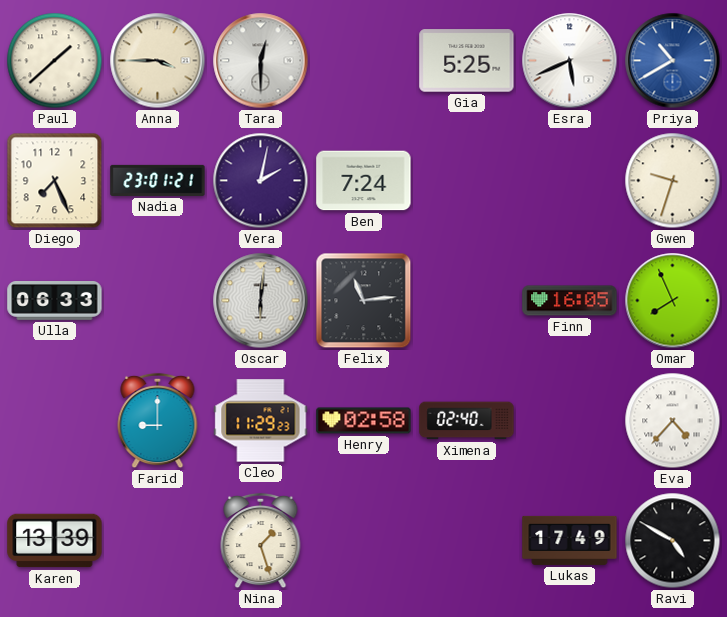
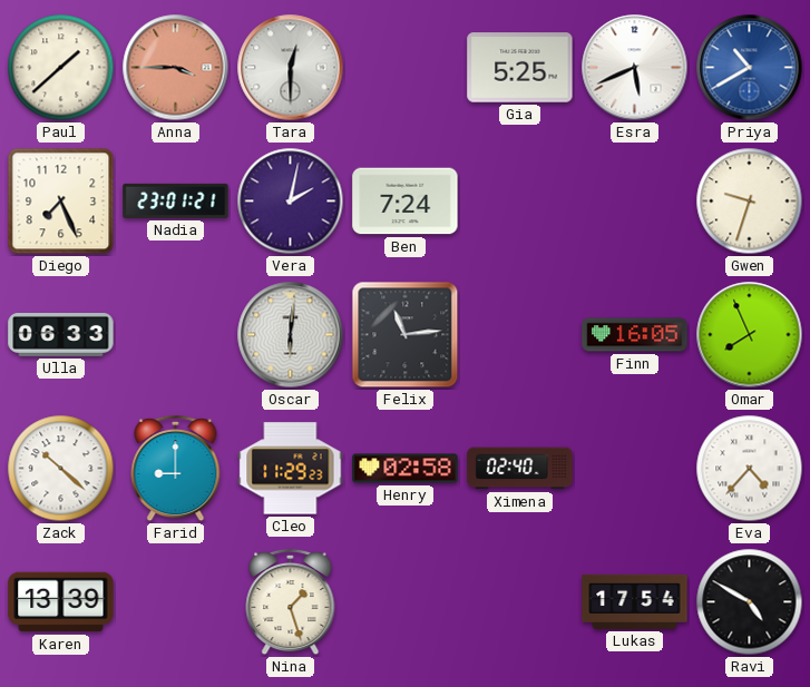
Anna dial: cream -> salmon
Zack: none -> 10:22
Lukas: 17:49 -> 17:54
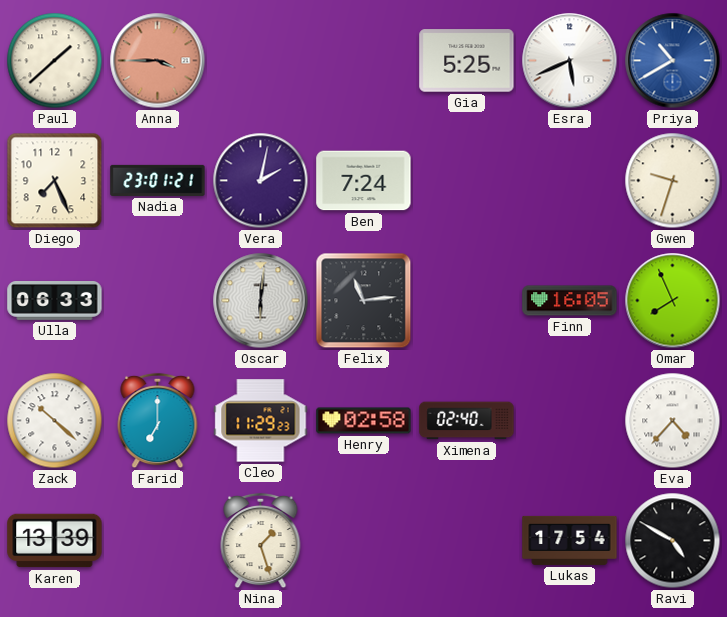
Tara: 12:30 -> none
Farid: 9:00 -> 7:00
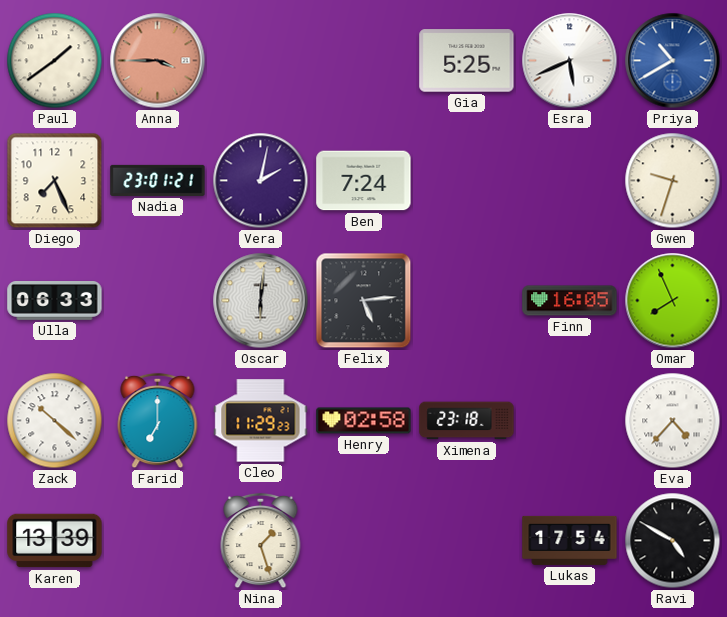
Paul: 1:38 -> 1:39
Felix: 11:14 -> 5:14
Ximena: 02:40 -> 23:18
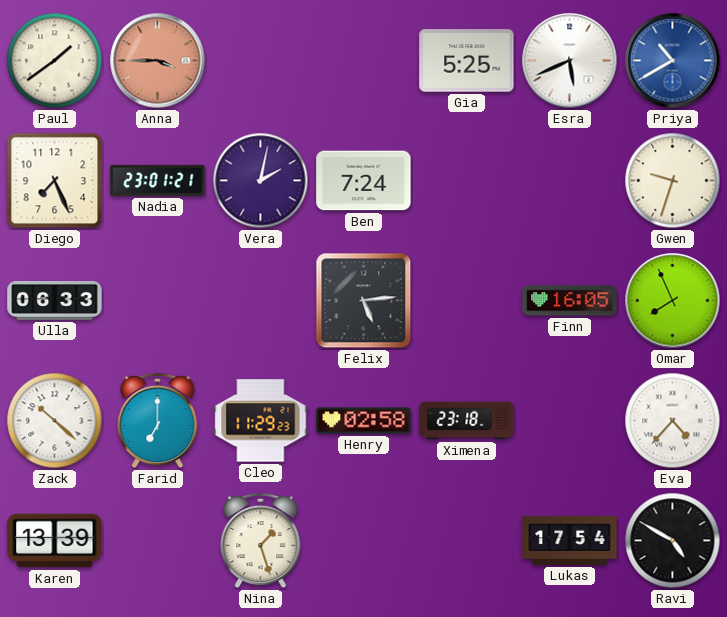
Oscar: 6:01 -> none
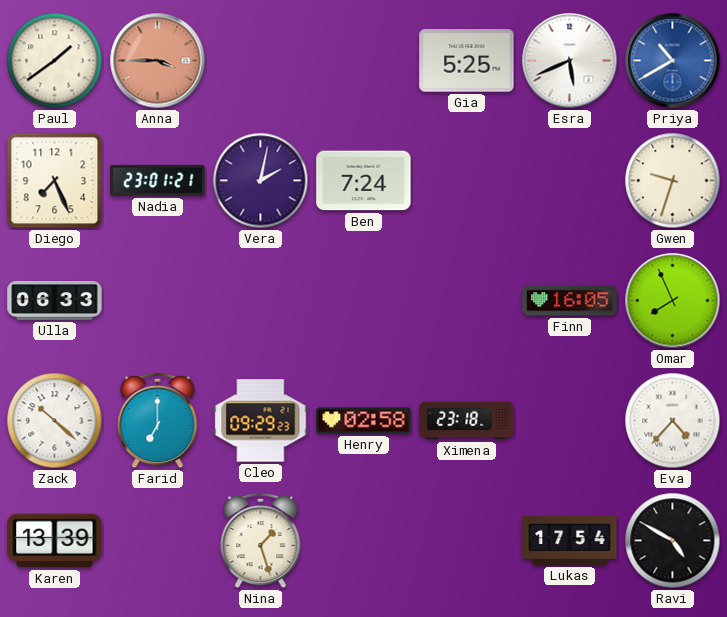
Felix: 5:14 -> none
Cleo: 11:29 -> 09:29
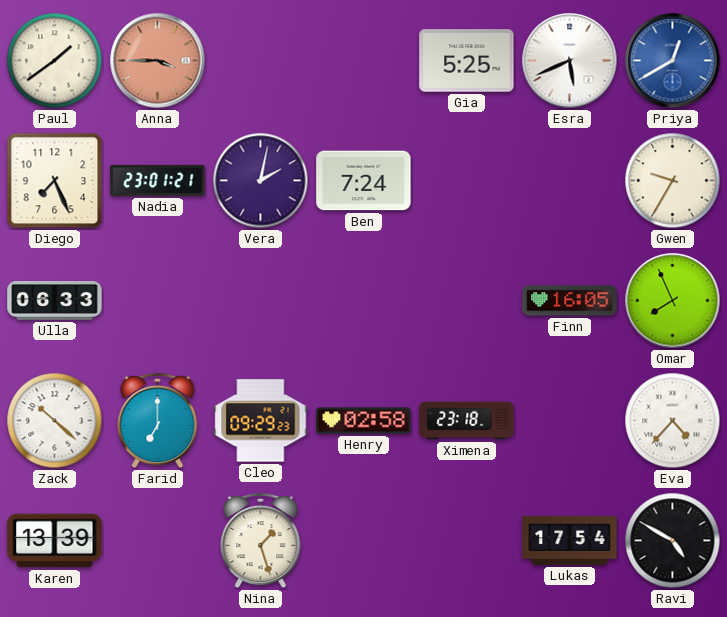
Priya: 10:40 -> 12:40
Gwen: 9:33 -> 9:35
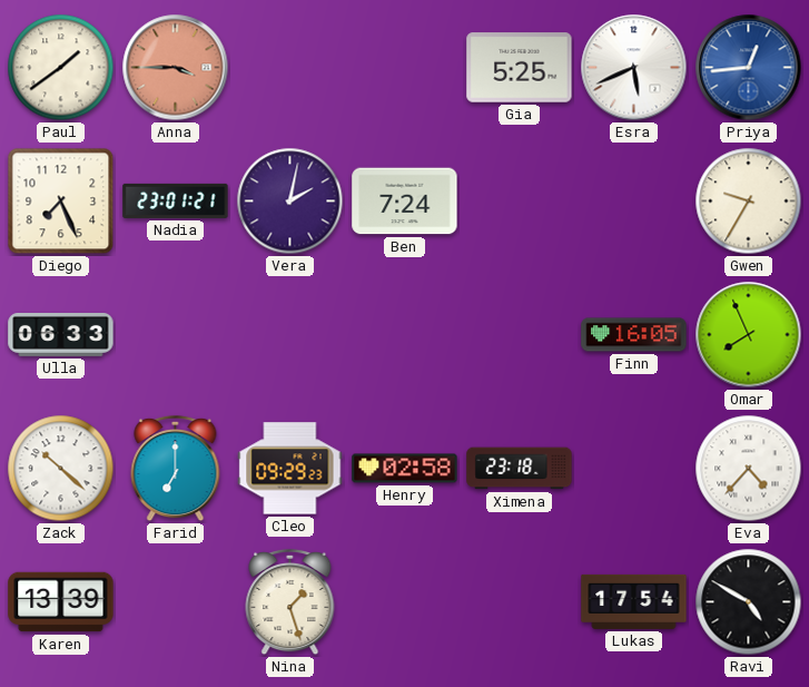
Priya: 12:40 -> 12:44
